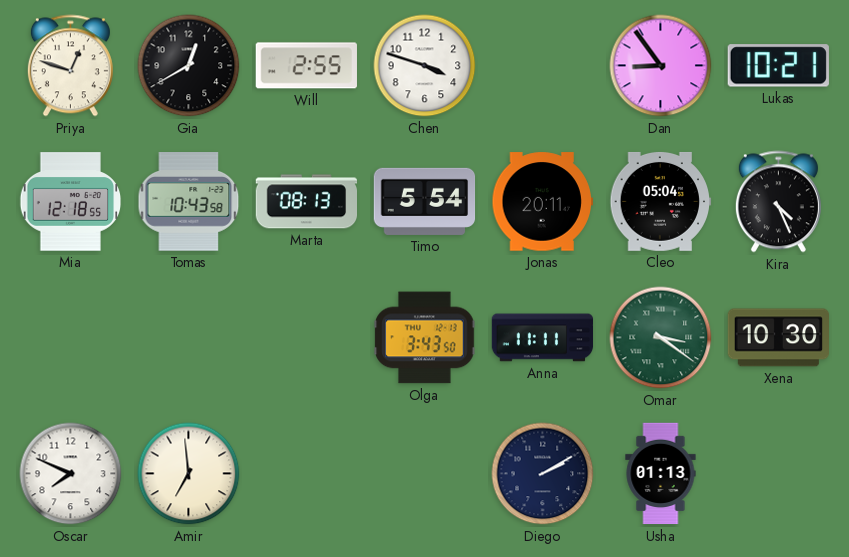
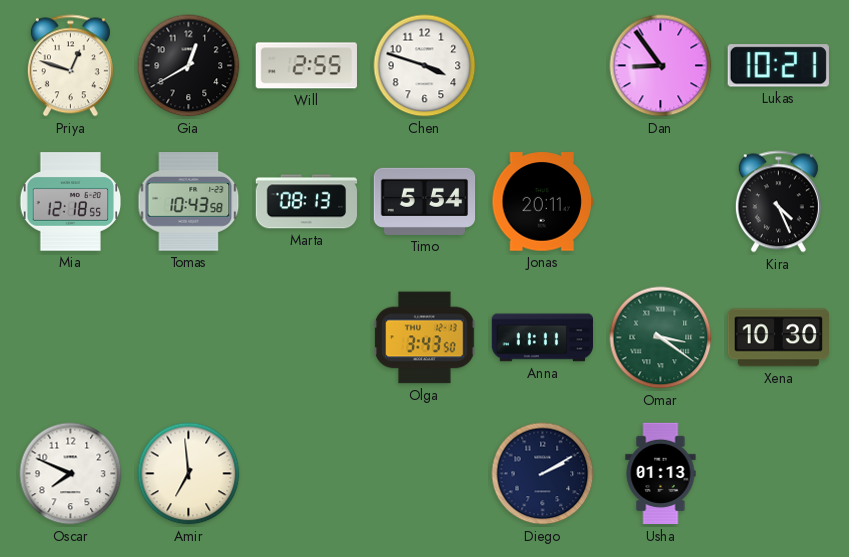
Cleo: 05:04 -> none
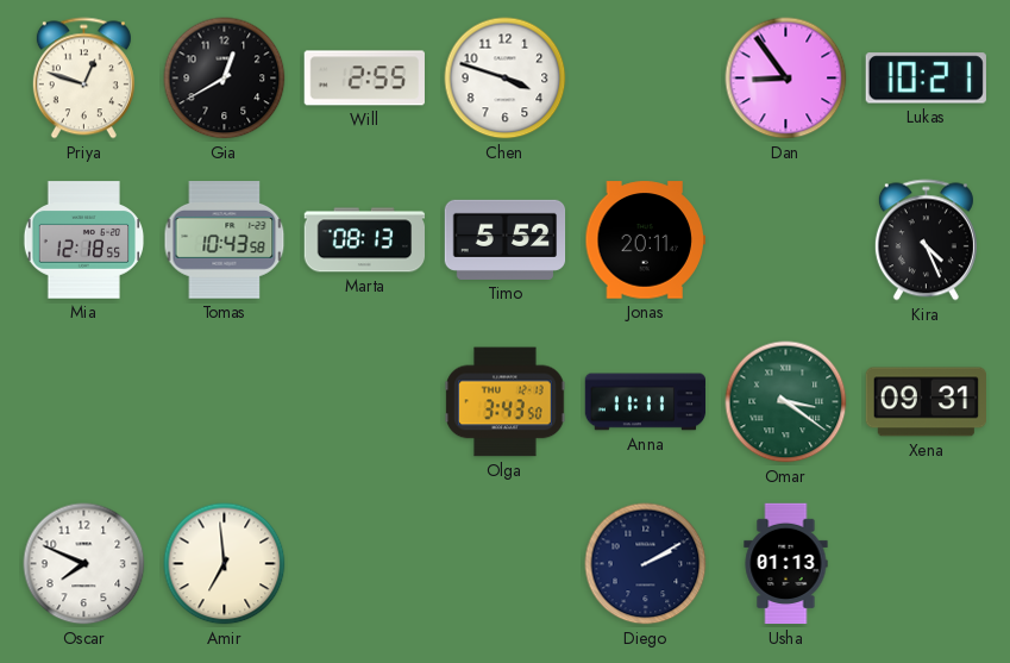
Timo: 5:54 -> 5:52
Xena: 10:30 -> 09:31
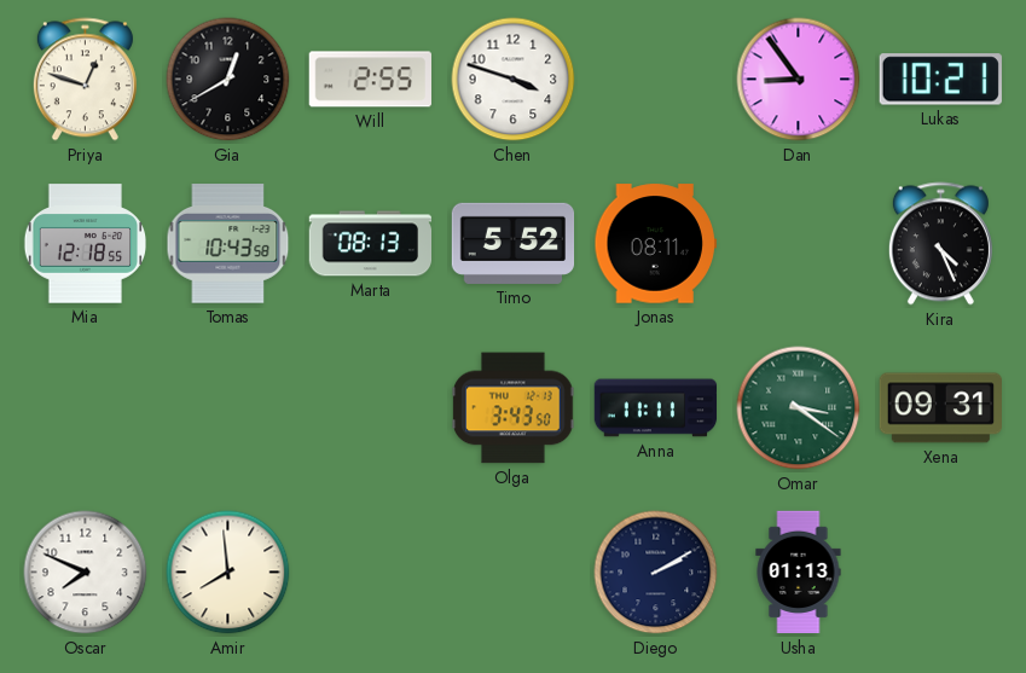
Jonas: 20:11 -> 08:11
Amir: 6:59 -> 7:59
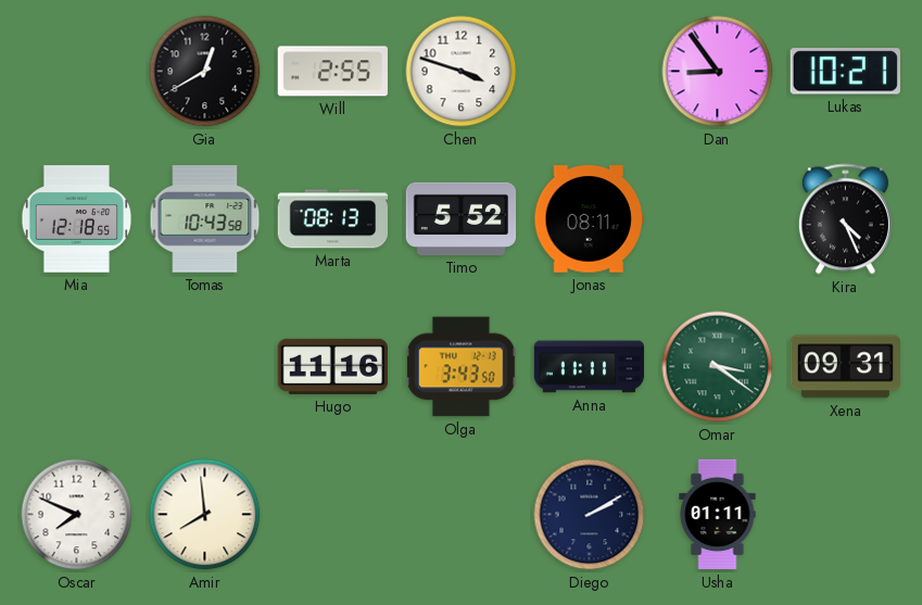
Priya: 12:48 -> none
Hugo: none -> 11:16
Usha: 01:13 -> 01:11
